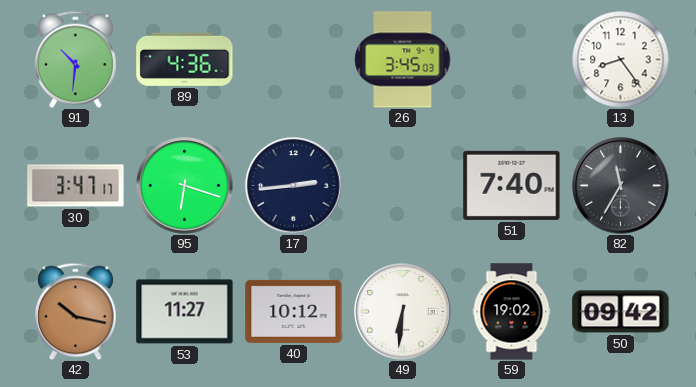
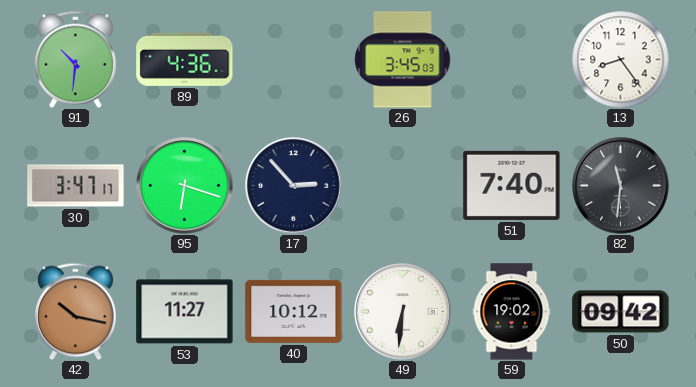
17: 2:44 -> 2:53
82: 11:35 -> 11:31
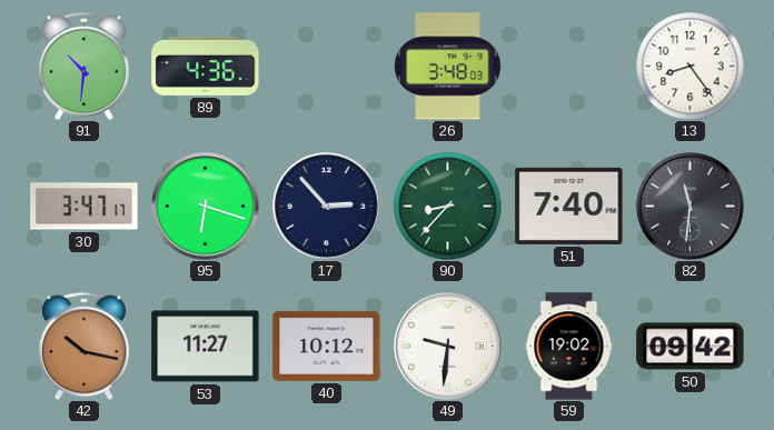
26: 3:45 -> 3:48
90: none -> 8:37
49: 6:31 -> 9:31
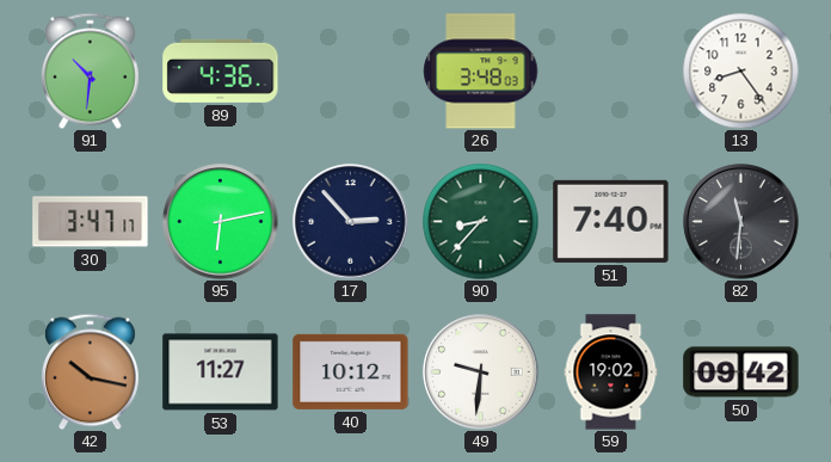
95: 6:18 -> 6:13
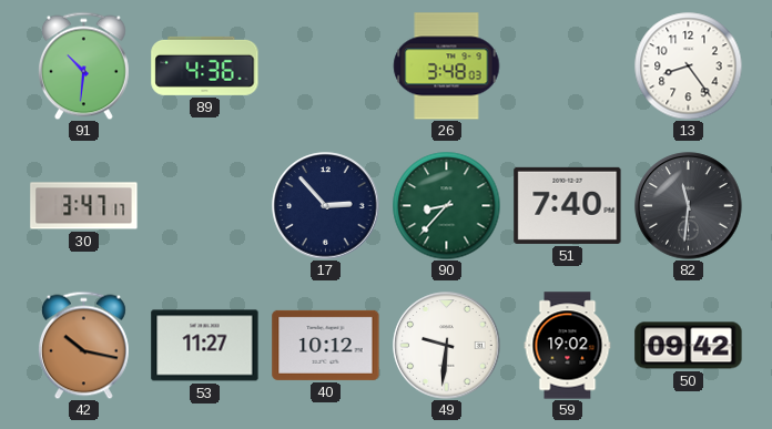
95: 6:13 -> none
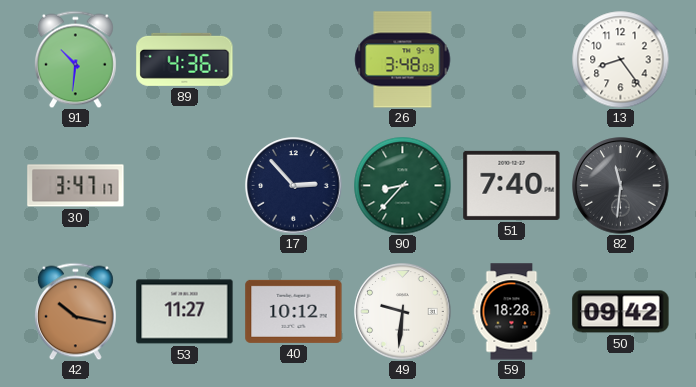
59: 19:02 -> 18:28
